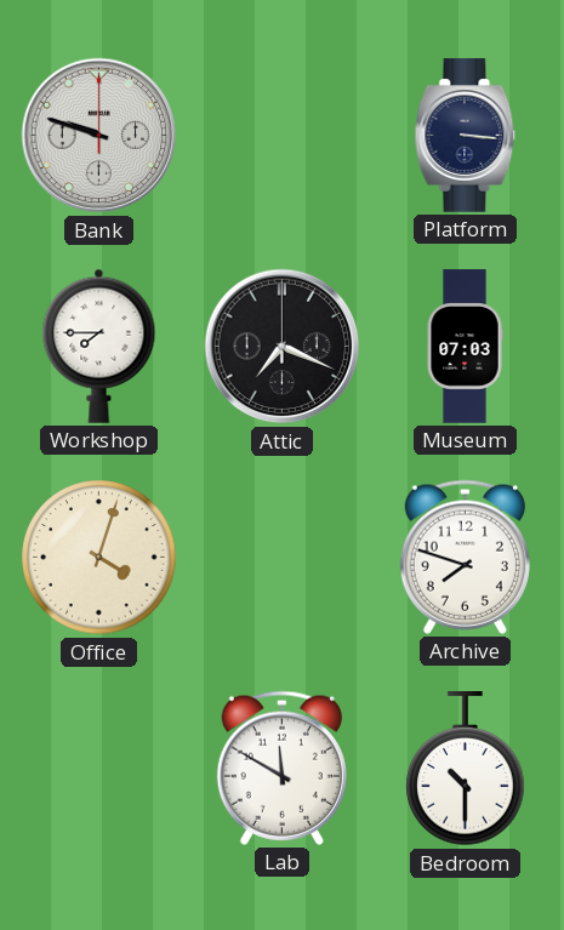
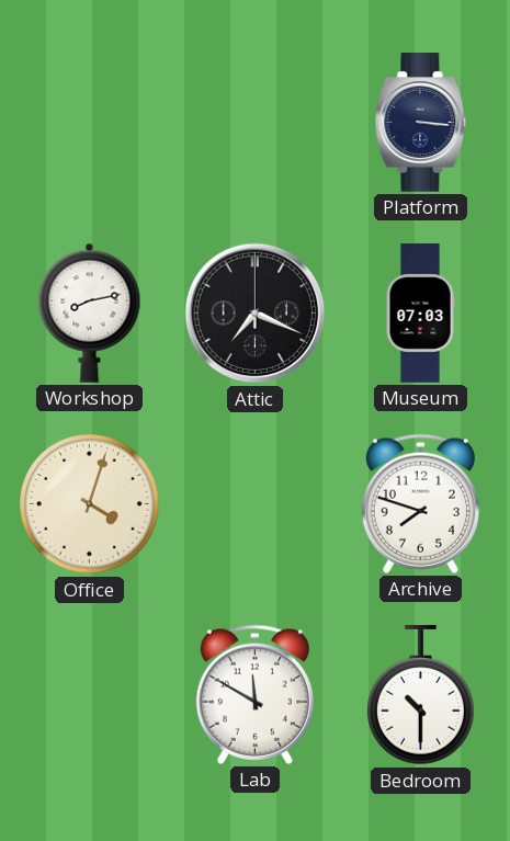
Bank: 9:48 -> none
Workshop: 7:45 -> 8:13
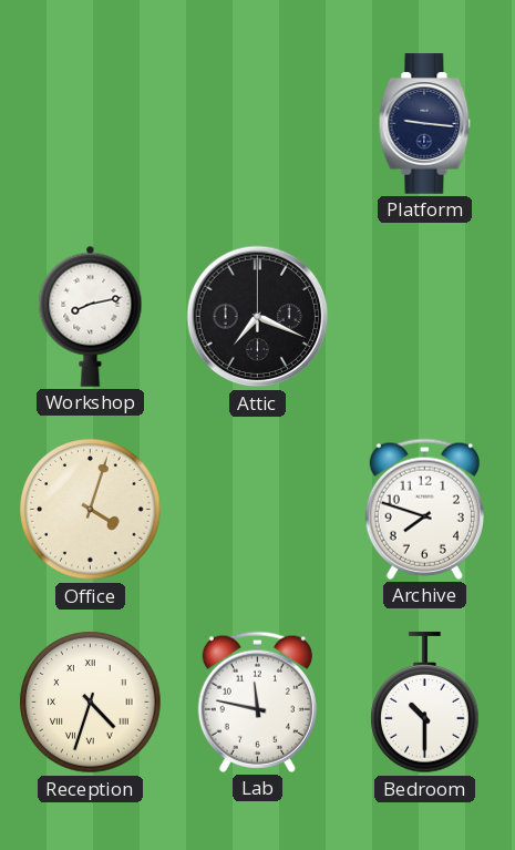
Platform: 3:16 -> 9:16
Museum: 07:03 -> none
Reception: none -> 4:33
Lab: 11:50 -> 11:47
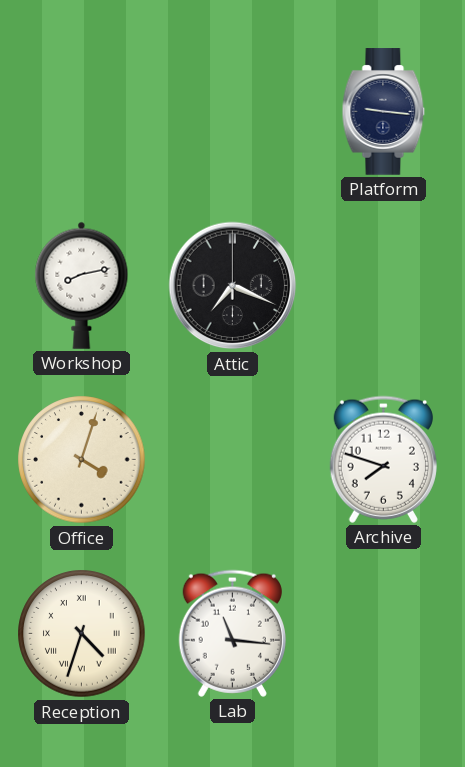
Lab: 11:47 -> 11:16
Bedroom: 10:30 -> none
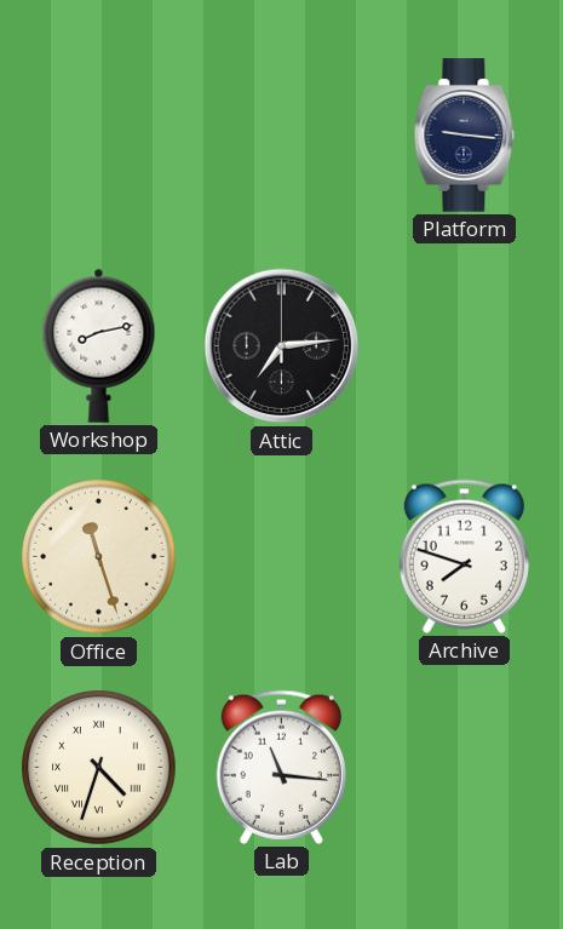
Attic: 7:19 -> 7:14
Office: 4:03 -> 11:27
